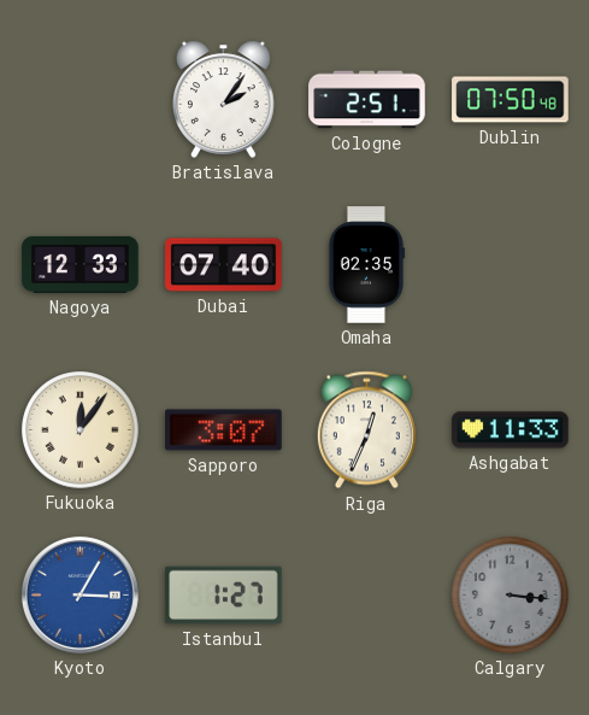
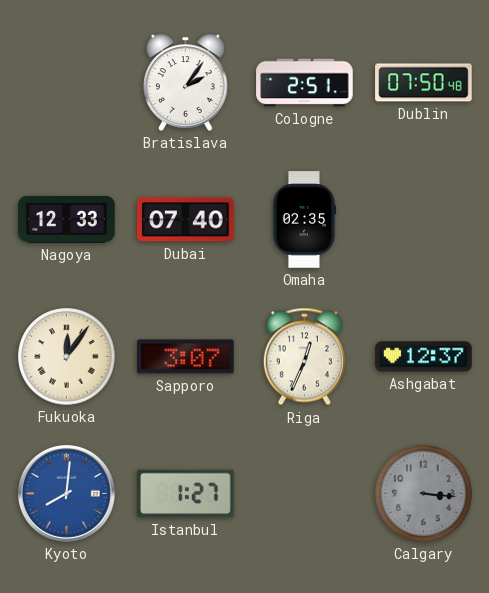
Ashgabat: 11:33 -> 12:37
Kyoto: 3:05 -> 8:01
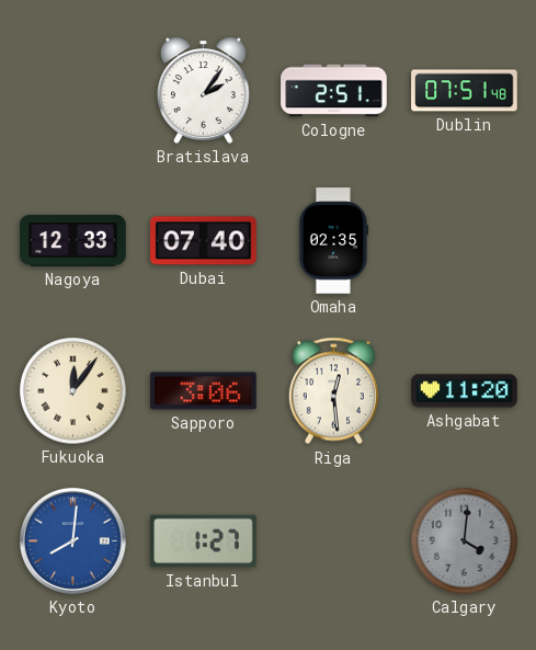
Dublin: 07:50 -> 07:51
Sapporo: 3:07 -> 3:06
Riga: 12:34 -> 12:29
Ashgabat: 12:37 -> 11:20
Calgary: 3:16 -> 4:01
